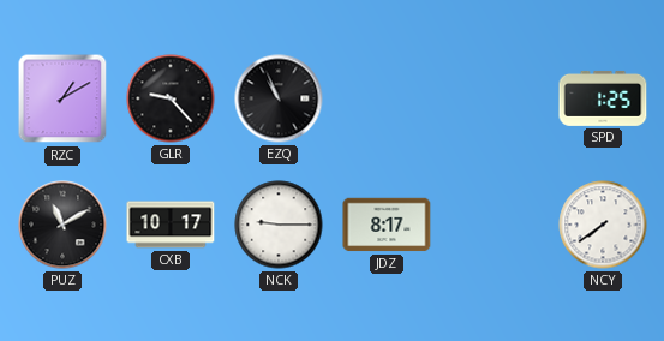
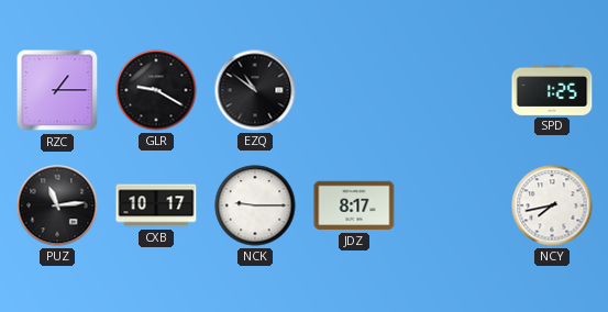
RZC: 1:10 -> 1:15
GLR: 9:23 -> 9:20
EZQ: 10:56 -> 10:51
PUZ: 11:10 -> 11:14
NCY: 7:39 -> 7:43
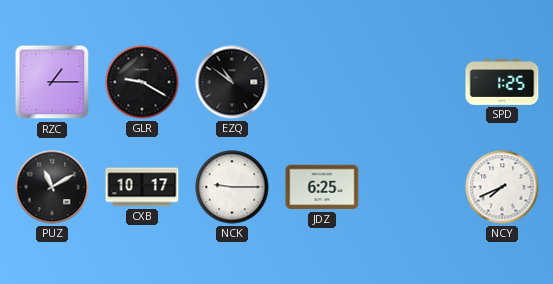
PUZ: 11:14 -> 11:10
JDZ: 8:17 -> 6:25
NCY: 7:43 -> 7:41
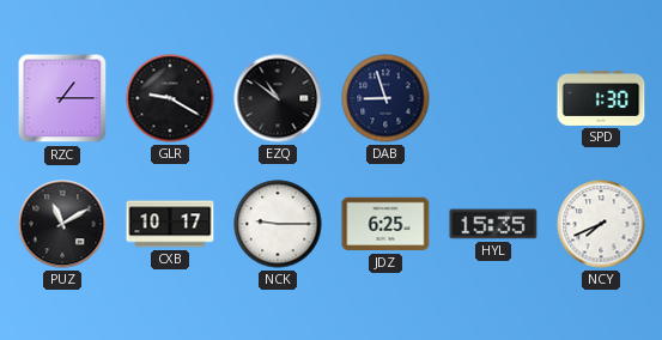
DAB: none -> 8:57
SPD: 1:25 -> 1:30
HYL: none -> 15:35
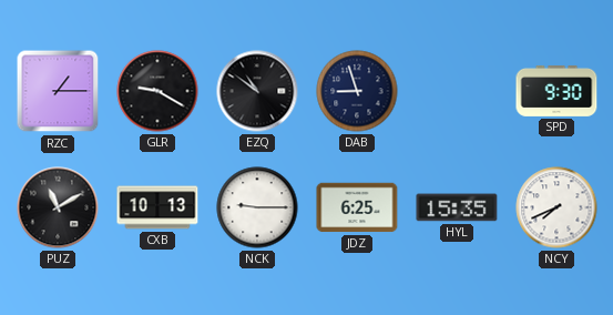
SPD: 1:30 -> 9:30
CXB: 10:17 -> 10:13
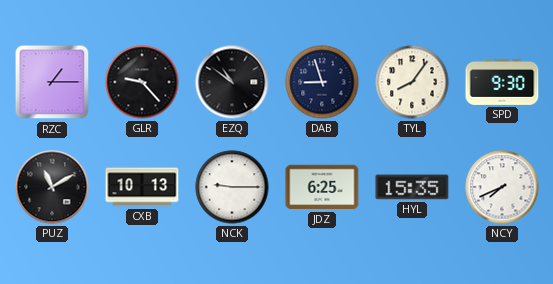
GLR: 9:20 -> 9:23
TYL: none -> 8:06
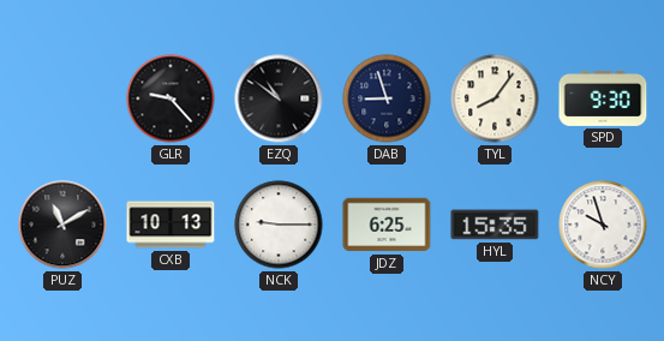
RZC: 1:15 -> none
NCY: 7:41 -> 9:57
